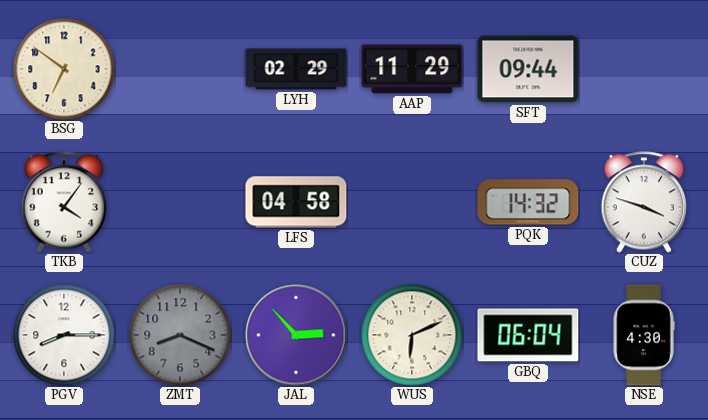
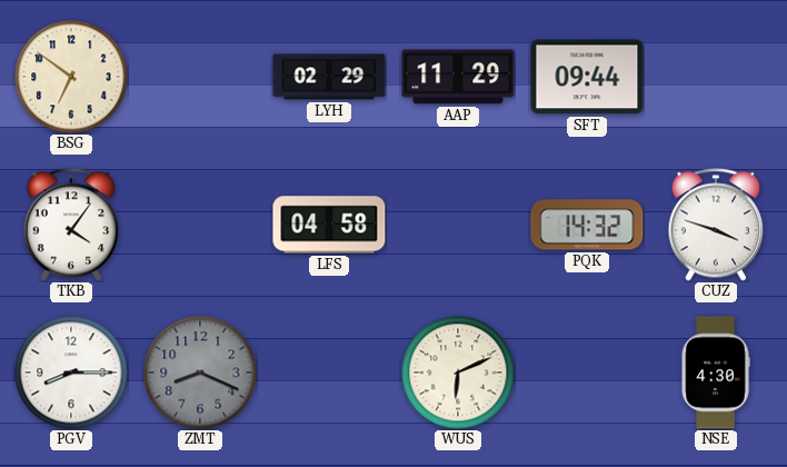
JAL: 2:53 -> none
GBQ: 06:04 -> none
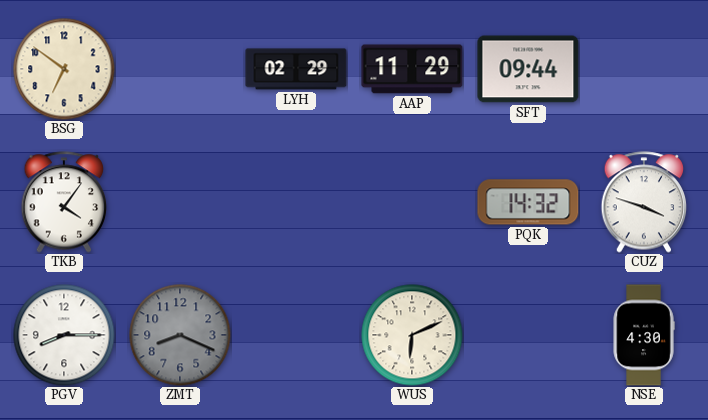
LFS: 04:58 -> none
